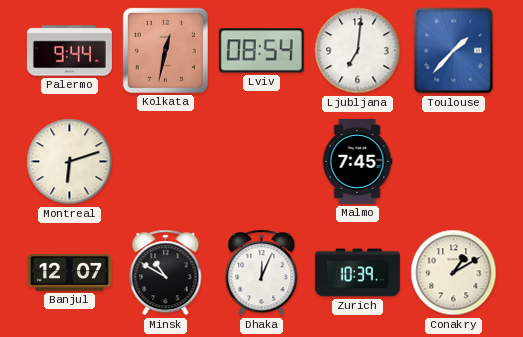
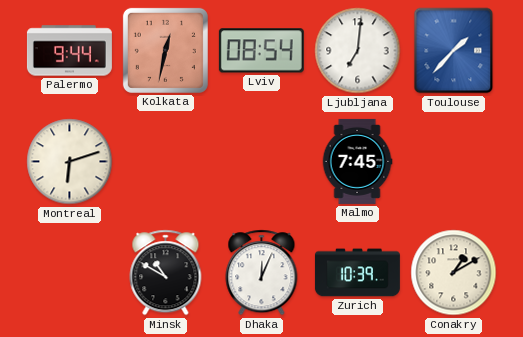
Banjul: 12:07 -> none
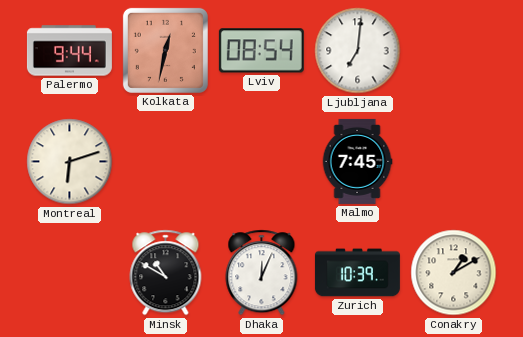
Toulouse: 1:37 -> none
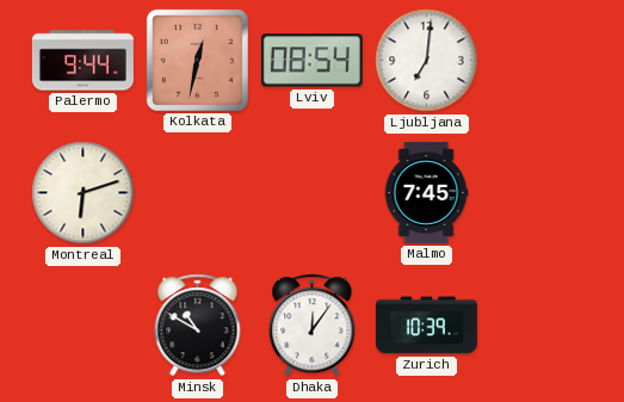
Dhaka: 12:04 -> 12:06
Conakry: 1:10 -> none
